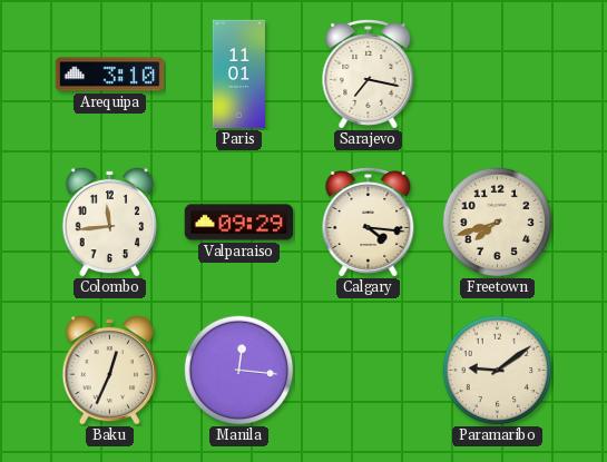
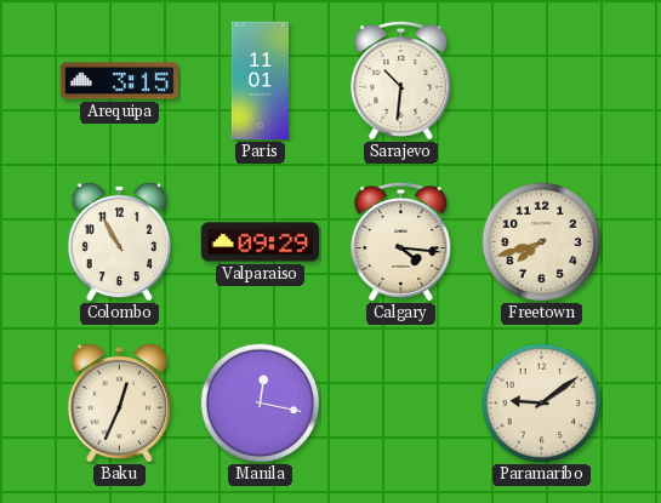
Arequipa: 3:10 -> 3:15
Sarajevo: 7:17 -> 10:31
Colombo: 11:44 -> 10:55
Manila: 12:16 -> 12:17
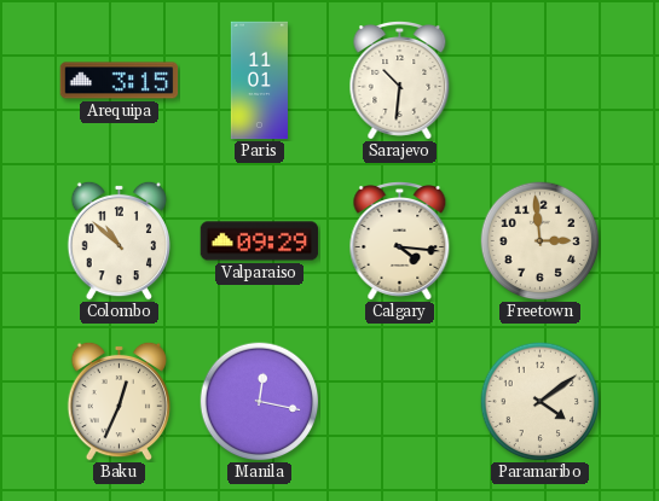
Colombo: 10:55 -> 10:52
Freetown: 7:42 -> 2:59
Paramaribo: 9:09 -> 4:09
